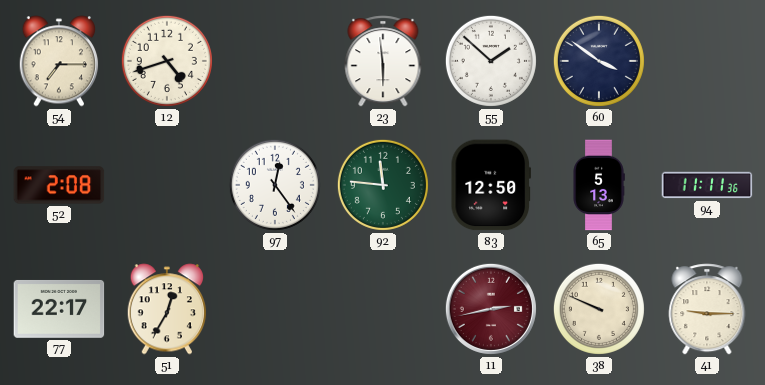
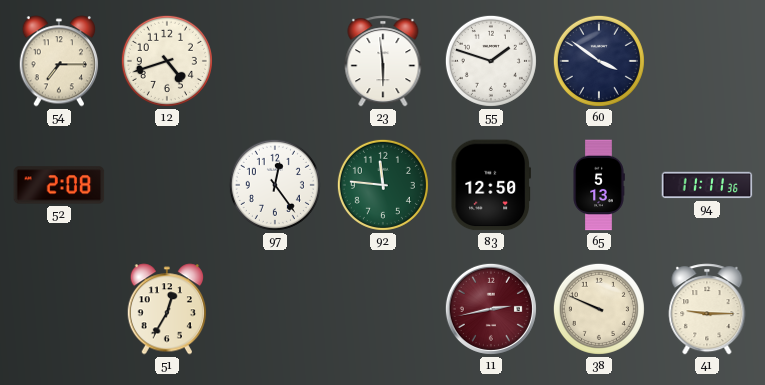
55: 1:52 -> 1:48
77: 22:17 -> none
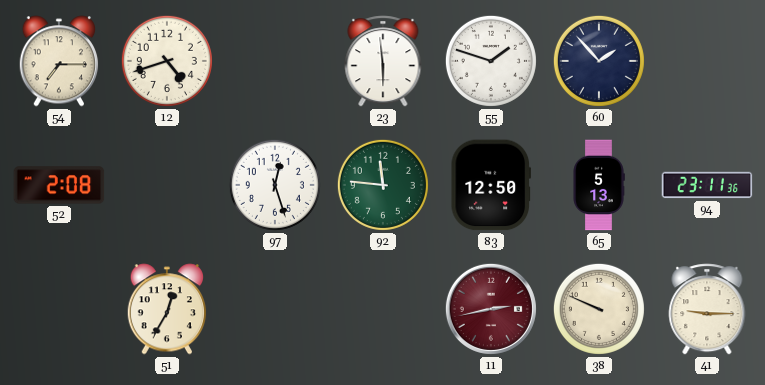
60: 3:51 -> 1:53
97: 12:24 -> 12:27
94: 11:11 -> 23:11
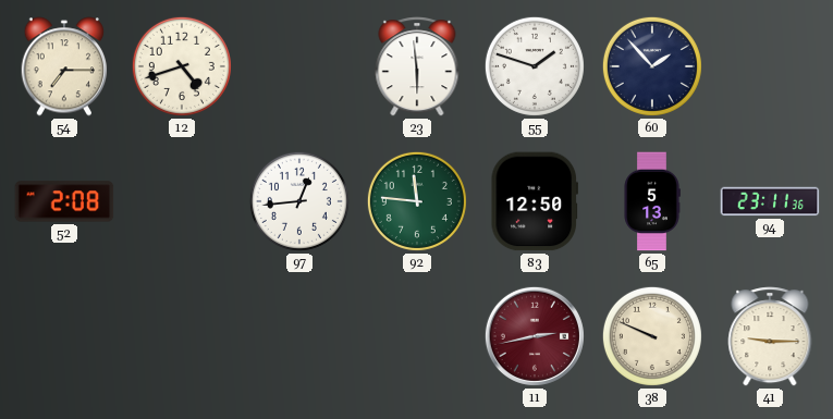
97: 12:27 -> 12:44
51: 12:35 -> none
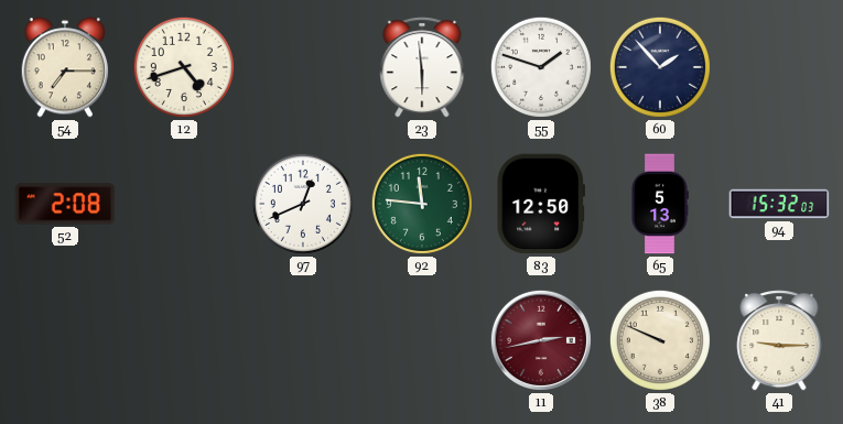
97: 12:44 -> 12:41
94: 23:11 -> 15:32
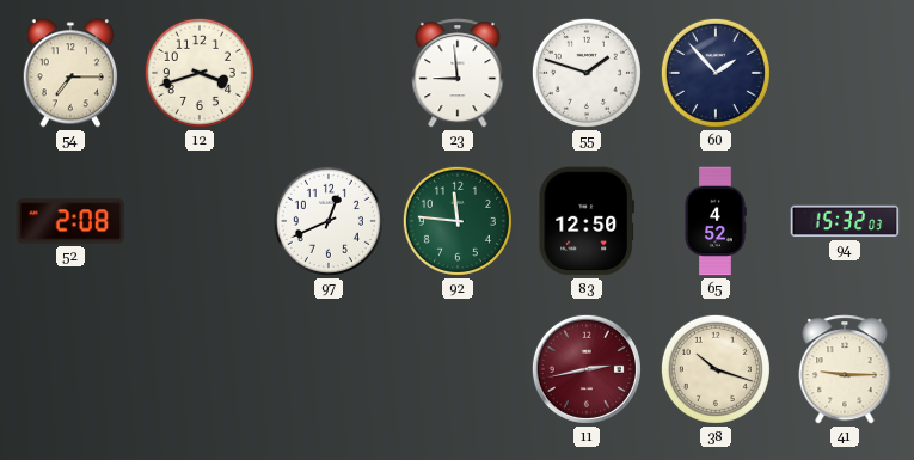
12: 4:42 -> 3:42
23: 5:59 -> 8:59
65: 5:13 -> 4:52
38: 9:49 -> 10:18
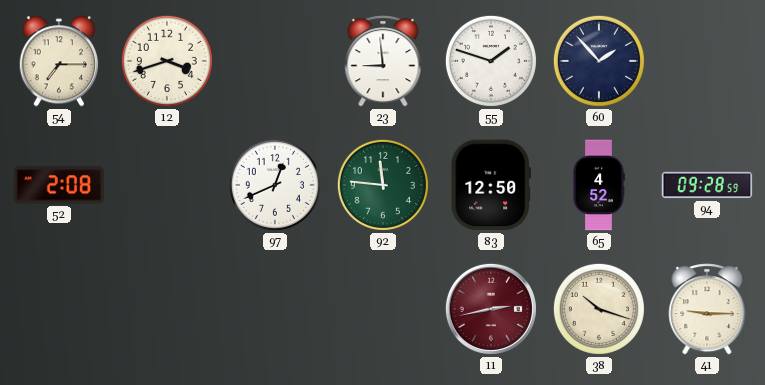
94: 15:32 -> 09:28
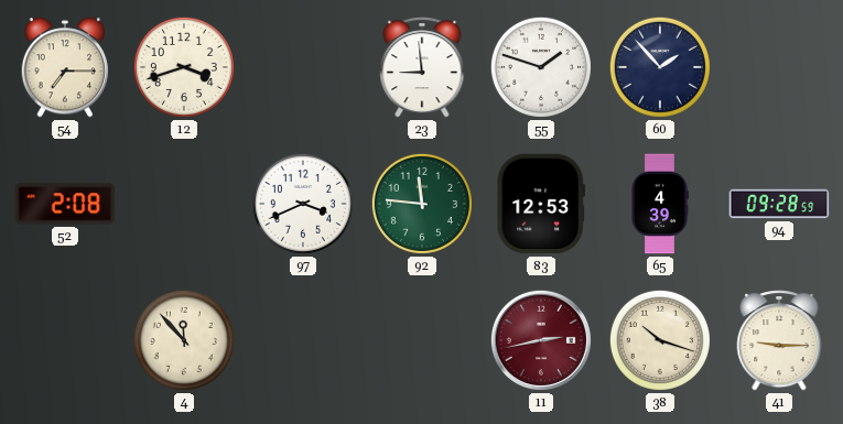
97: 12:41 -> 3:41
83: 12:50 -> 12:53
65: 4:52 -> 4:39
4: none -> 11:53
